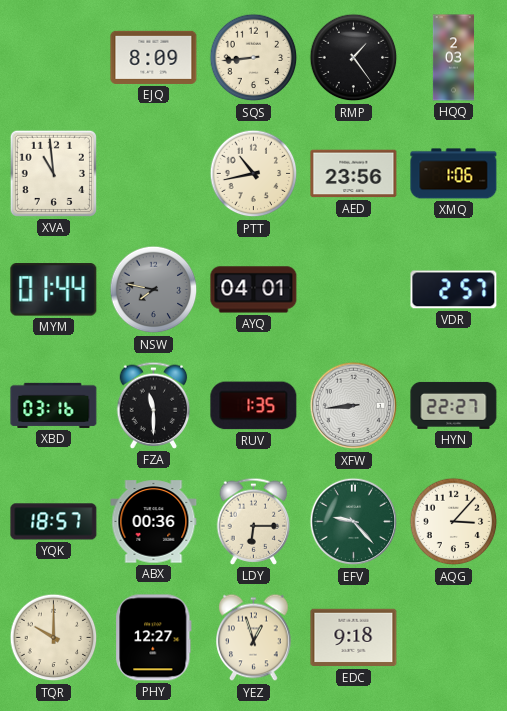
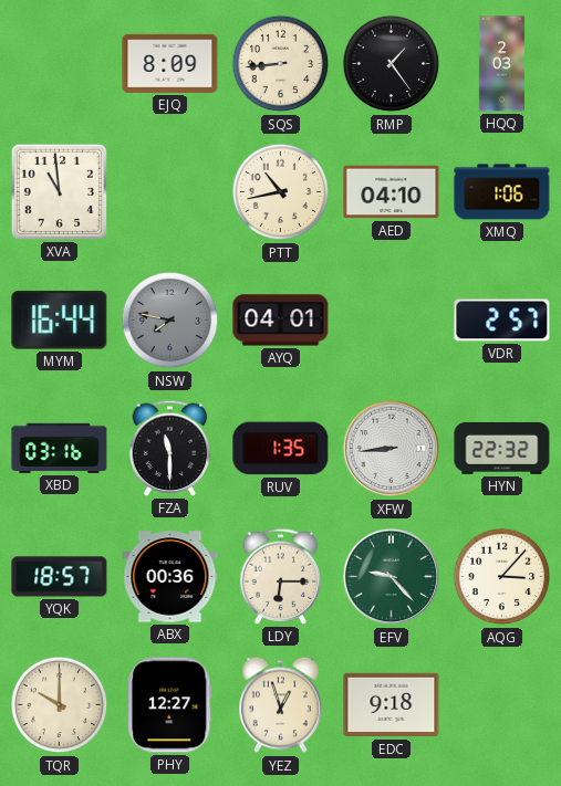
AED: 23:56 -> 04:10
MYM: 01:44 -> 16:44
HYN: 22:27 -> 22:32
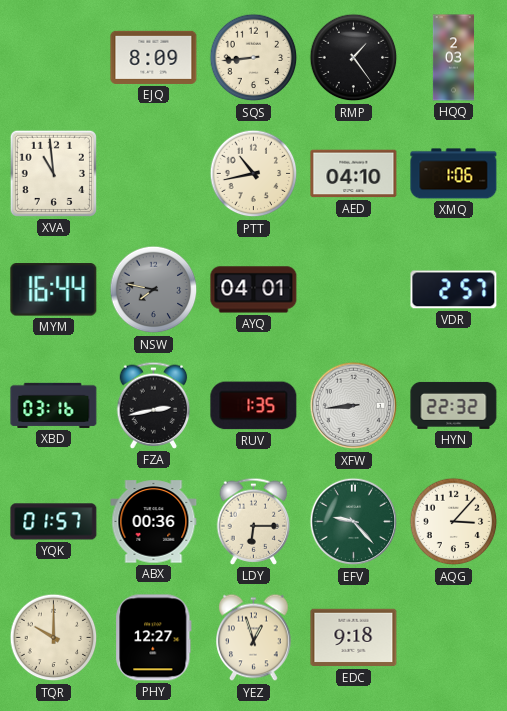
FZA: 11:30 -> 2:43
YQK: 18:57 -> 01:57
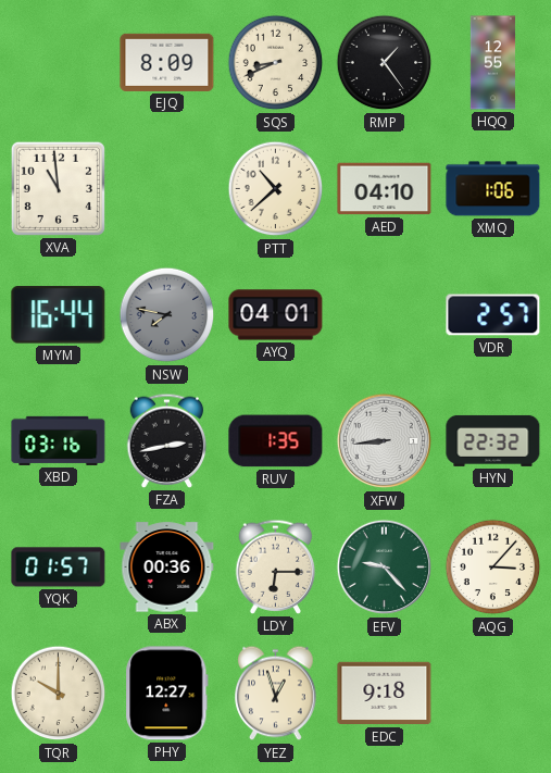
SQS: 8:44 -> 8:41
HQQ: 2:03 -> 12:55
PTT: 10:43 -> 10:38
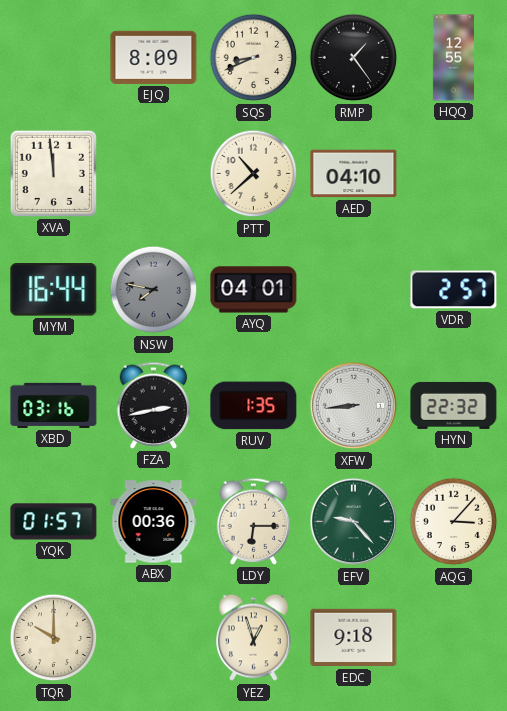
XVA: 10:59 -> 11:59
XMQ: 1:06 -> none
PHY: 12:27 -> none
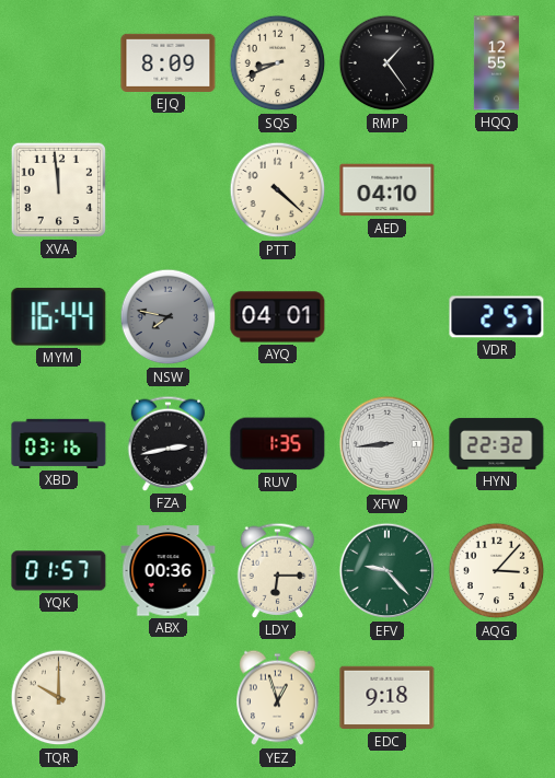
PTT: 10:38 -> 4:22
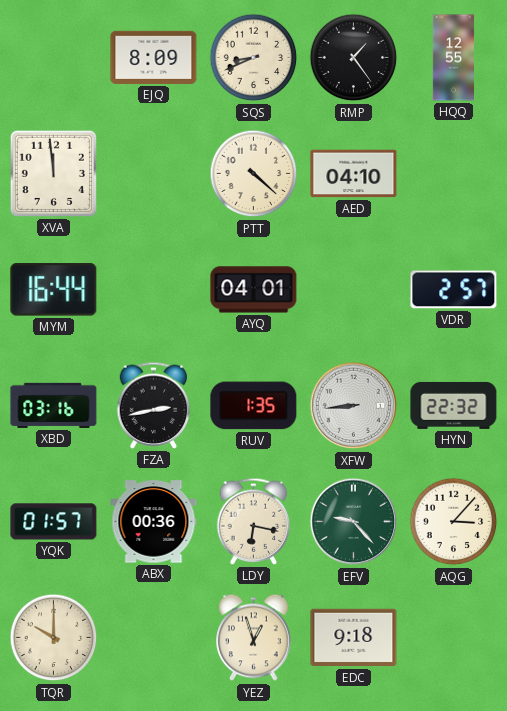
NSW: 7:47 -> none
LDY: 6:15 -> 6:17
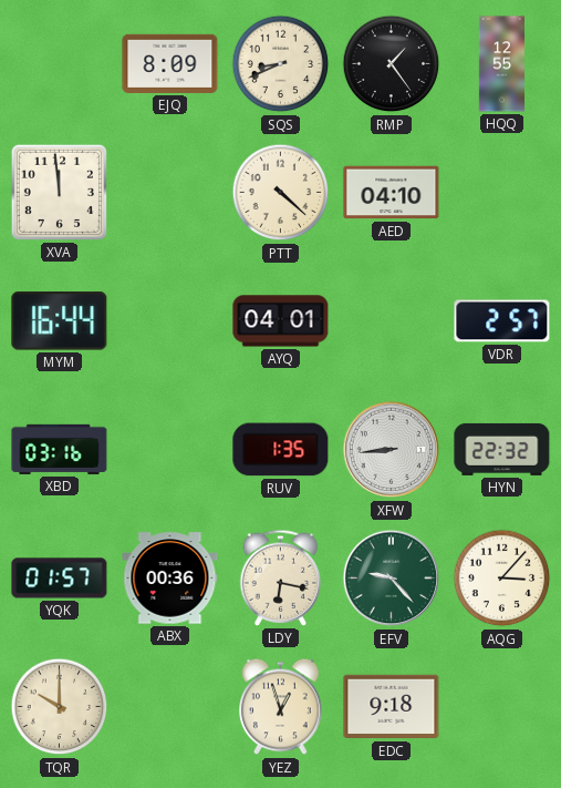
FZA: 2:43 -> none
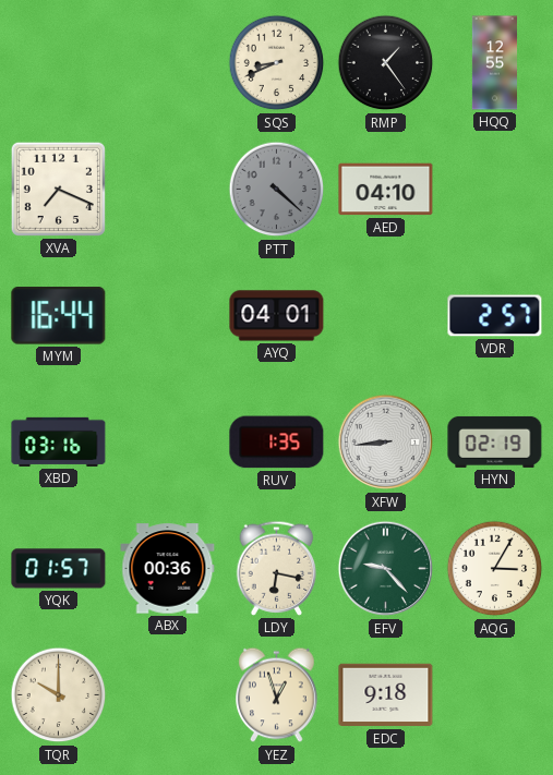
EJQ: 8:09 -> none
XVA: 11:59 -> 7:19
PTT dial: cream -> grey
HYN: 22:32 -> 02:19
AQG: 3:07 -> 3:05
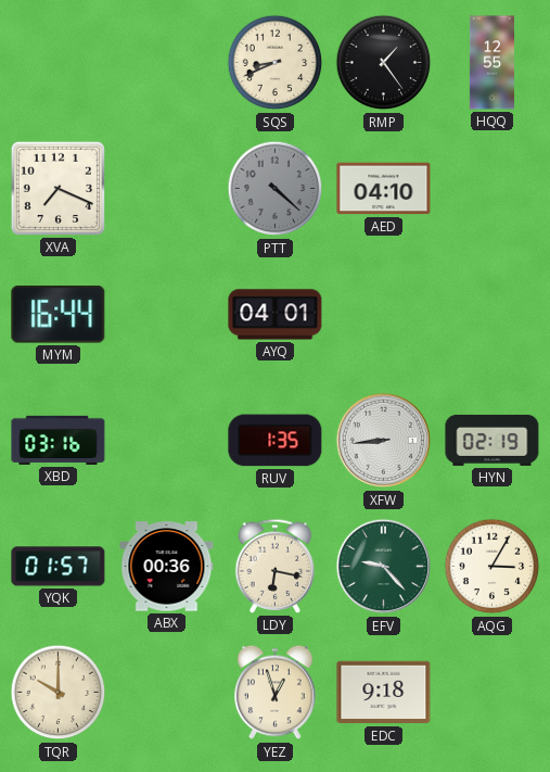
VDR: 2:57 -> none
